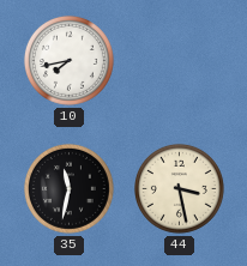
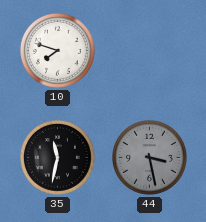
10: 7:43 -> 7:48
44 dial: cream -> grey
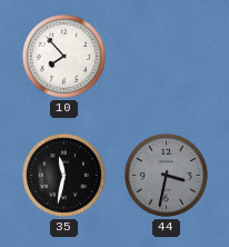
10: 7:48 -> 7:53
44: 3:28 -> 3:32
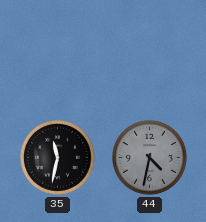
10: 7:53 -> none
44: 3:32 -> 4:32
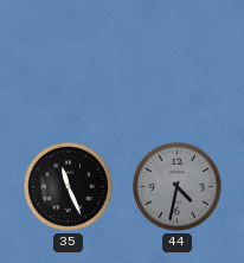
35: 11:32 -> 11:26
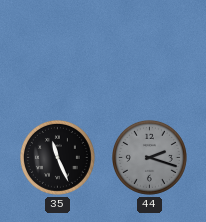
44: 4:32 -> 2:18
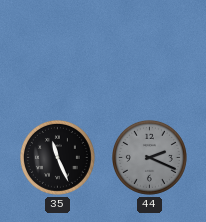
44: 2:18 -> 2:19
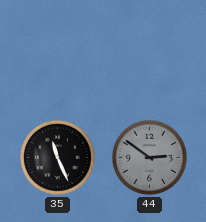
44: 2:19 -> 2:51
